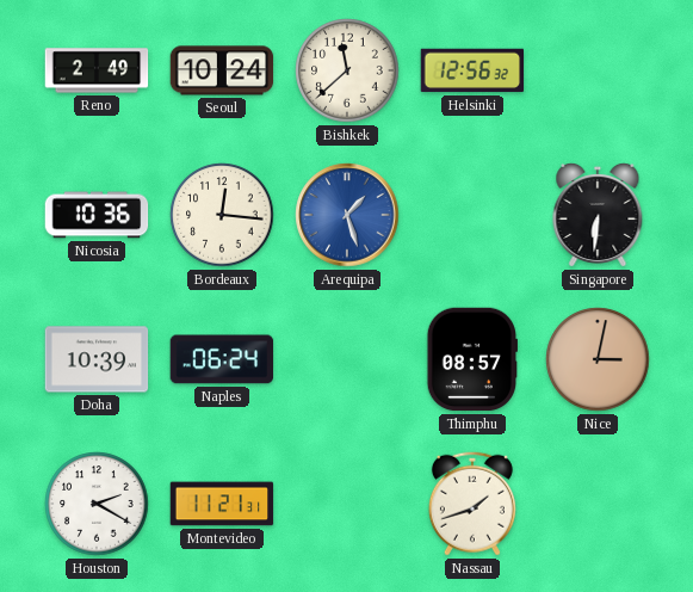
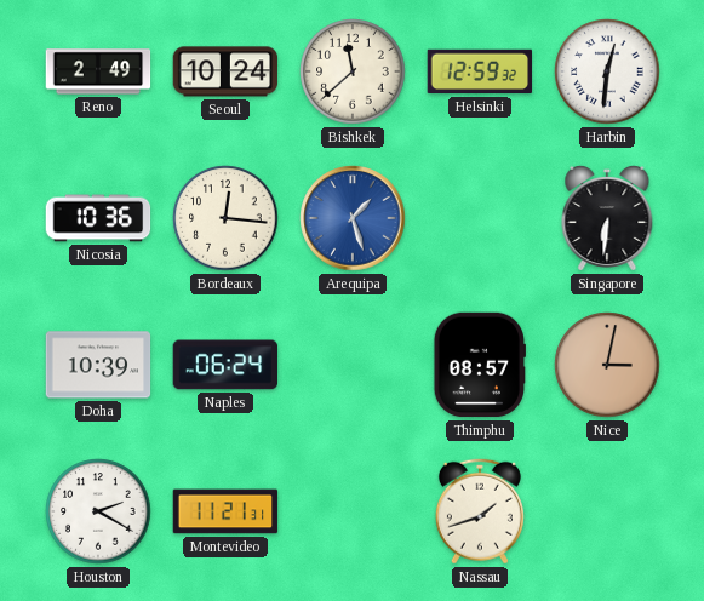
Helsinki: 12:56 -> 12:59
Harbin: none -> 12:31
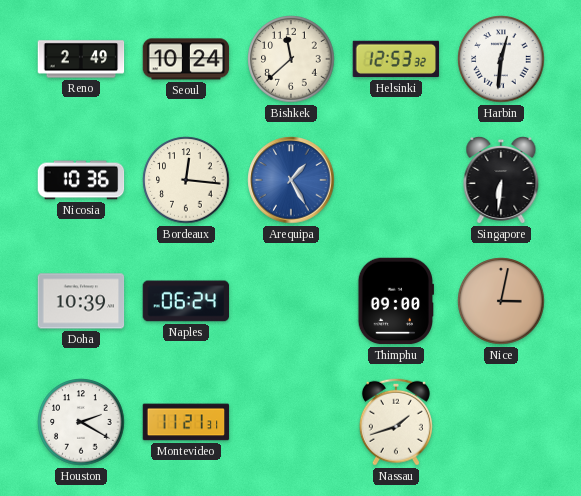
Helsinki: 12:59 -> 12:53
Arequipa: 1:27 -> 1:25
Thimphu: 08:57 -> 09:00
